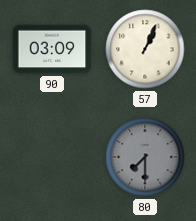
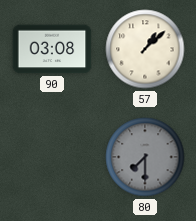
90: 03:09 -> 03:08
57: 1:04 -> 1:08
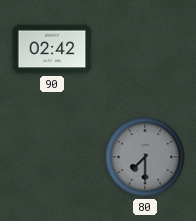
90: 03:08 -> 02:42
57: 1:08 -> none
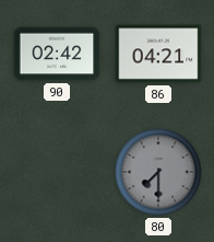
86: none -> 04:21
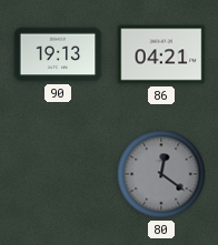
90: 02:42 -> 19:13
80: 7:30 -> 12:21
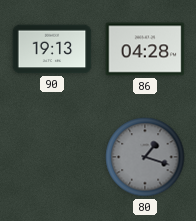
86: 04:21 -> 04:28
80: 12:21 -> 1:18
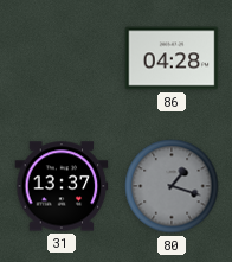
90: 19:13 -> none
31: none -> 13:37
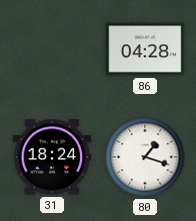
31: 13:37 -> 18:24
80 dial: grey -> white
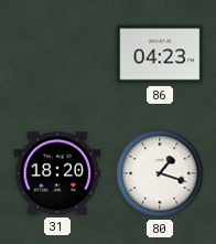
86: 04:28 -> 04:23
31: 18:24 -> 18:20
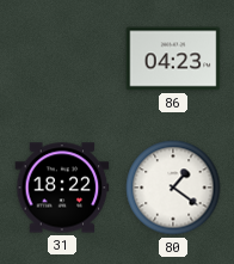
31: 18:20 -> 18:22
80: 1:18 -> 1:21
